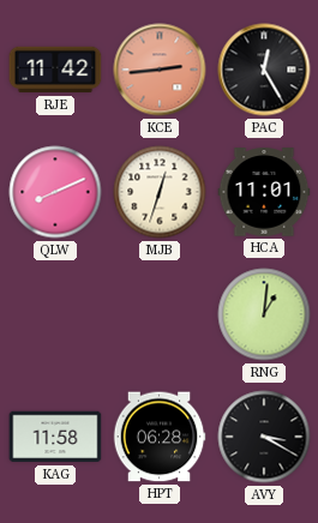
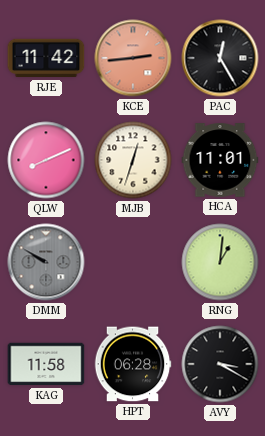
DMM: none -> 9:50
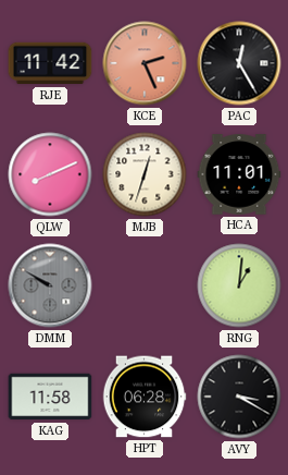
KCE: 2:44 -> 2:26
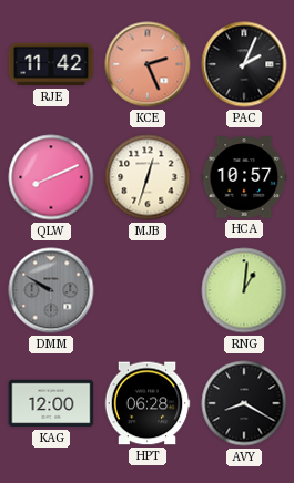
PAC: 12:25 -> 2:04
HCA: 11:01 -> 10:57
KAG: 11:58 -> 12:00
AVY: 3:20 -> 8:20
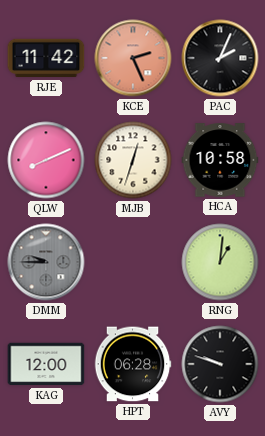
HCA: 10:57 -> 10:58
DMM: 9:50 -> 9:45
AVY: 8:20 -> 9:48
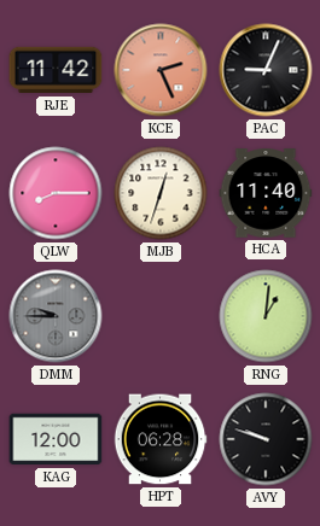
PAC: 2:04 -> 9:04
QLW: 8:11 -> 8:15
HCA: 10:58 -> 11:40
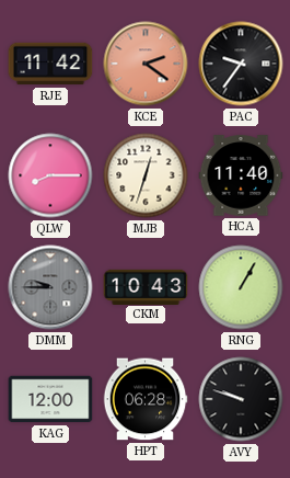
KCE: 2:26 -> 2:21
PAC: 9:04 -> 9:36
CKM: none -> 10:43
RNG: 1:01 -> 1:05
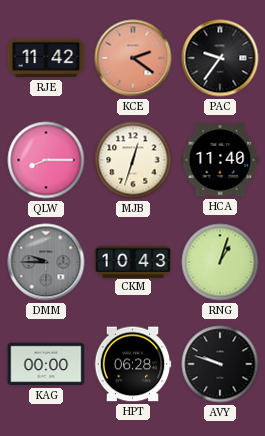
RNG: 1:05 -> 1:03
KAG: 12:00 -> 00:00
